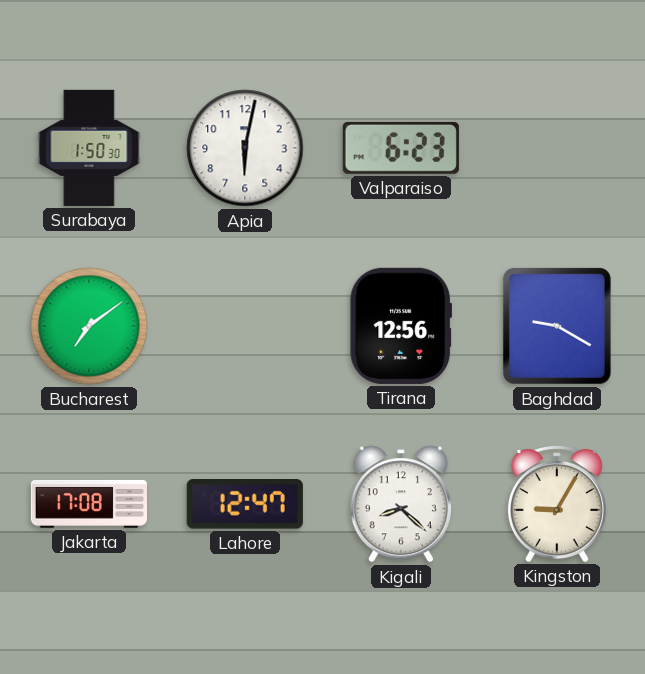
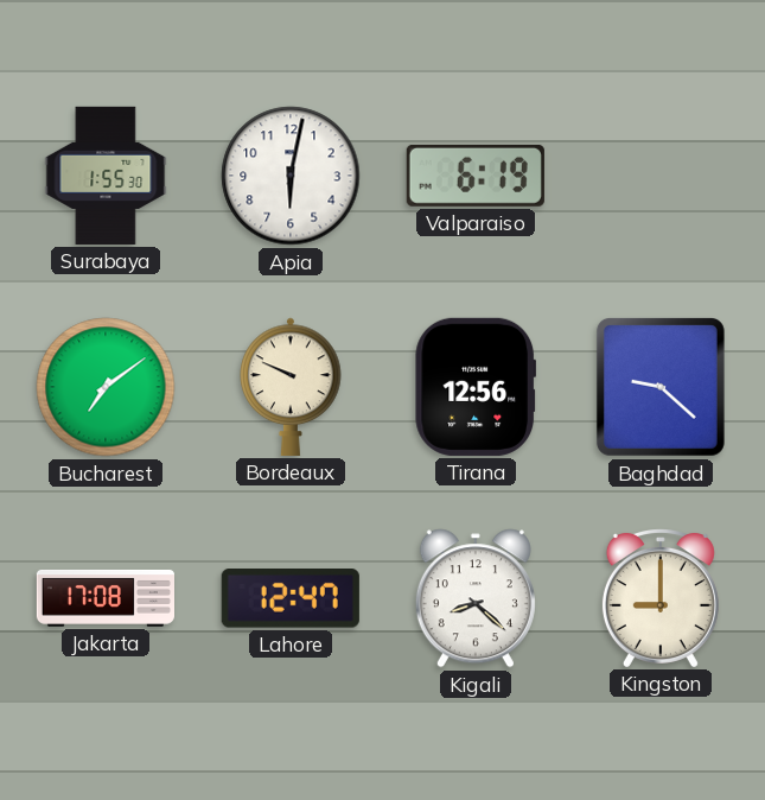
Surabaya: 1:50 -> 1:55
Valparaiso: 6:23 -> 6:19
Bordeaux: none -> 9:49
Baghdad: 9:20 -> 9:22
Kingston: 9:05 -> 9:00
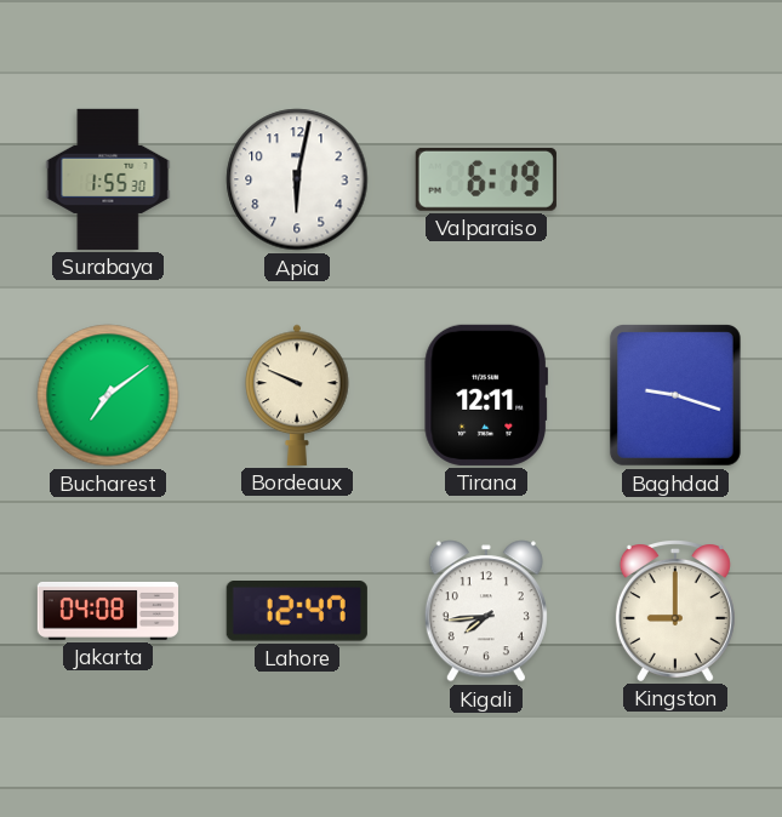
Tirana: 12:56 -> 12:11
Baghdad: 9:22 -> 9:18
Jakarta: 17:08 -> 04:08
Kigali: 8:22 -> 7:44
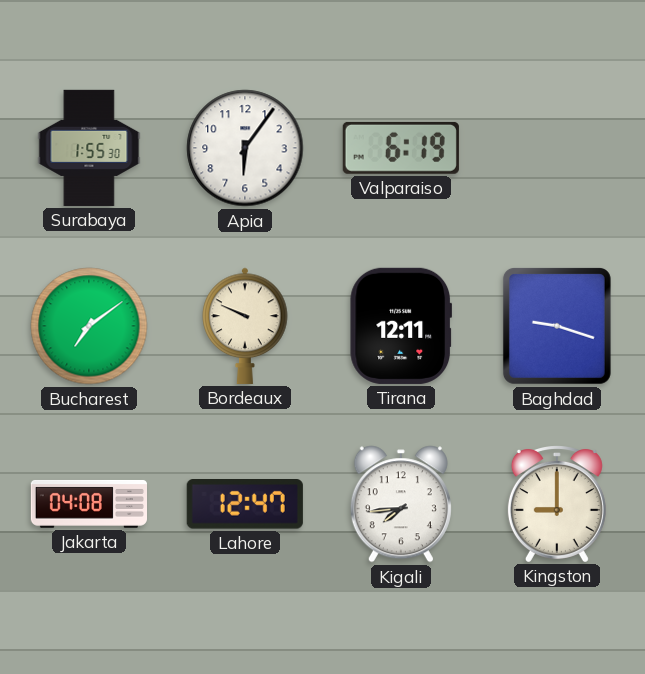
Apia: 6:02 -> 6:06
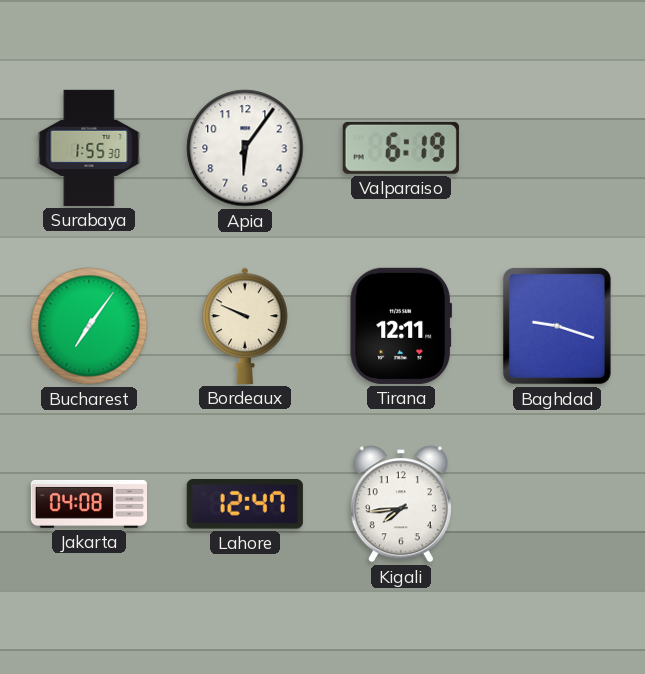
Bucharest: 7:09 -> 7:06
Kingston: 9:00 -> none
